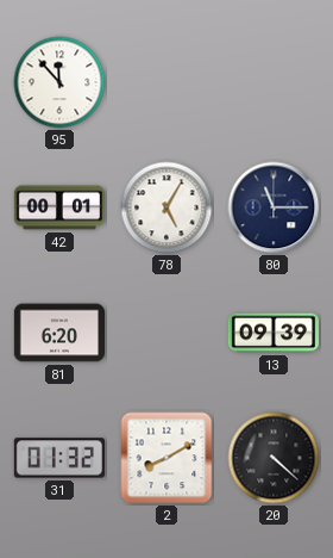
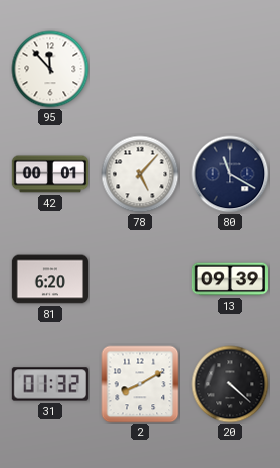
78: 5:05 -> 5:07
80: 11:15 -> 11:20
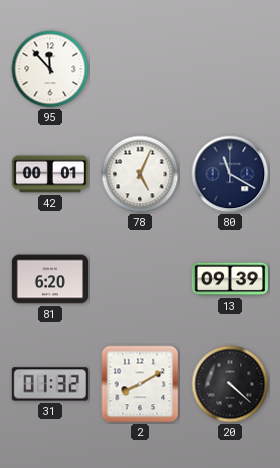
78: 5:07 -> 5:04
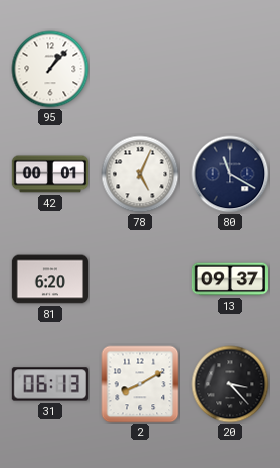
95: 11:53 -> 1:07
13: 09:39 -> 09:37
31: 01:32 -> 06:13
20: 4:22 -> 3:23
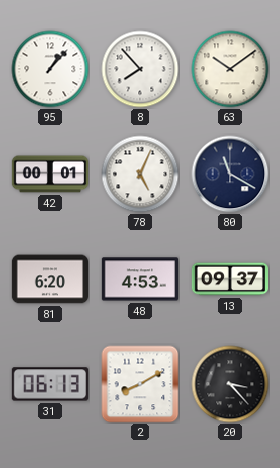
8: none -> 7:53
63: none -> 10:09
48: none -> 4:53
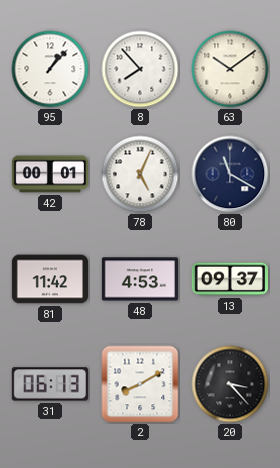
81: 6:20 -> 11:42
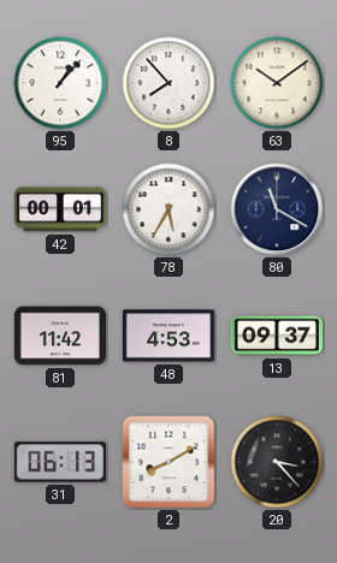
78: 5:04 -> 5:35
